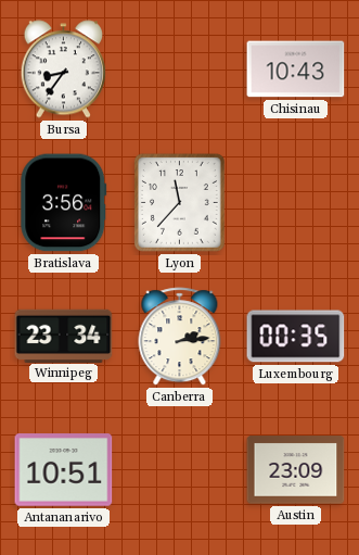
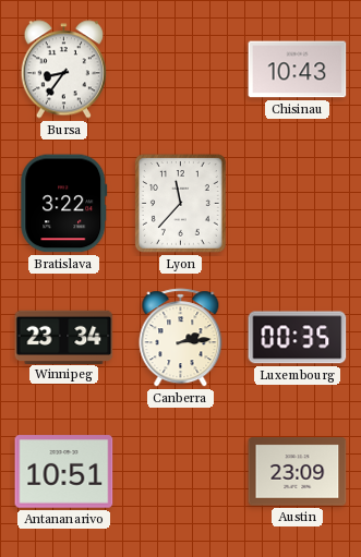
Bratislava: 3:56 -> 3:22
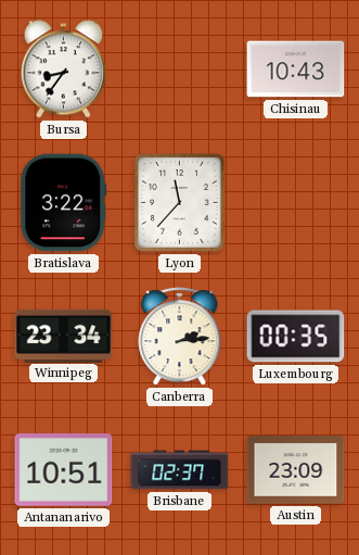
Brisbane: none -> 02:37
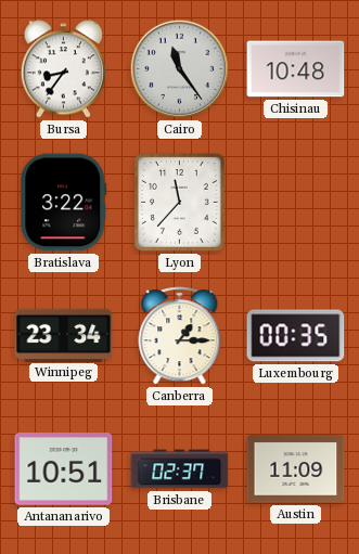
Cairo: none -> 11:24
Chisinau: 10:43 -> 10:48
Canberra: 2:14 -> 1:15
Austin: 23:09 -> 11:09
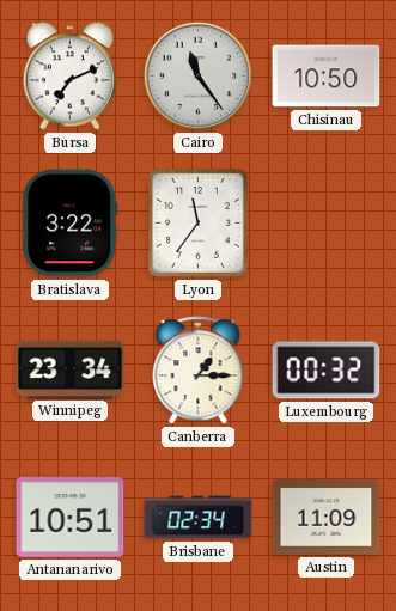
Bursa: 8:36 -> 7:11
Chisinau: 10:48 -> 10:50
Lyon: 11:37 -> 11:36
Luxembourg: 00:35 -> 00:32
Brisbane: 02:37 -> 02:34
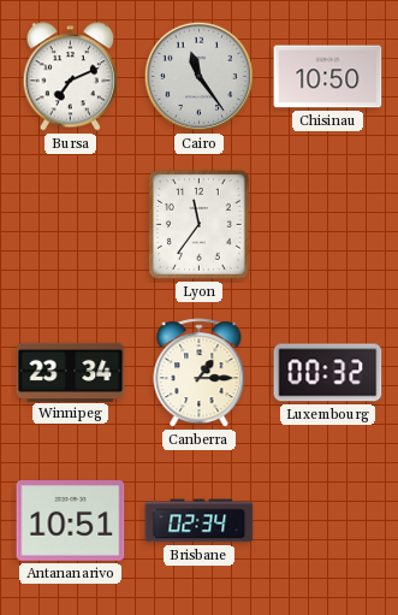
Bratislava: 3:22 -> none
Austin: 11:09 -> none
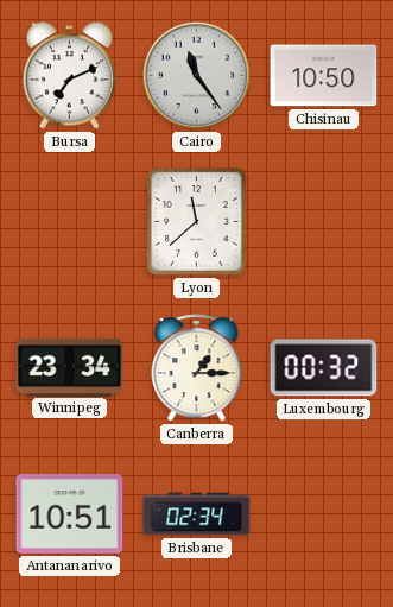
Lyon: 11:36 -> 11:38
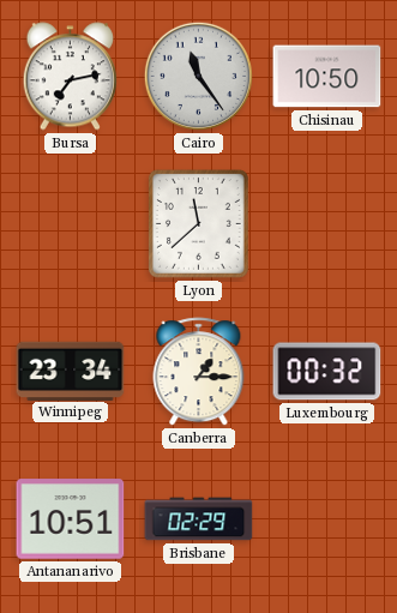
Bursa: 7:11 -> 7:13
Brisbane: 02:34 -> 02:29
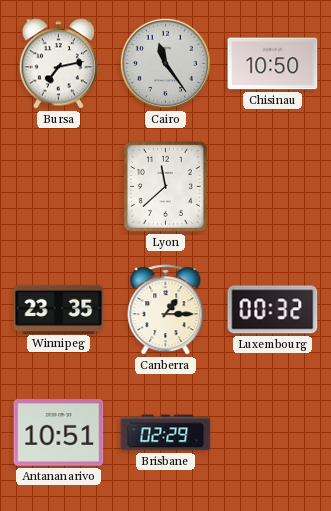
Winnipeg: 23:34 -> 23:35
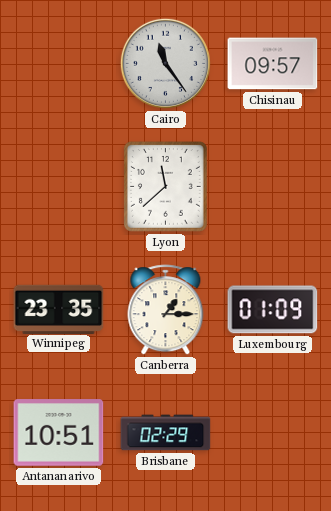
Bursa: 7:13 -> none
Chisinau: 10:50 -> 09:57
Luxembourg: 00:32 -> 01:09
